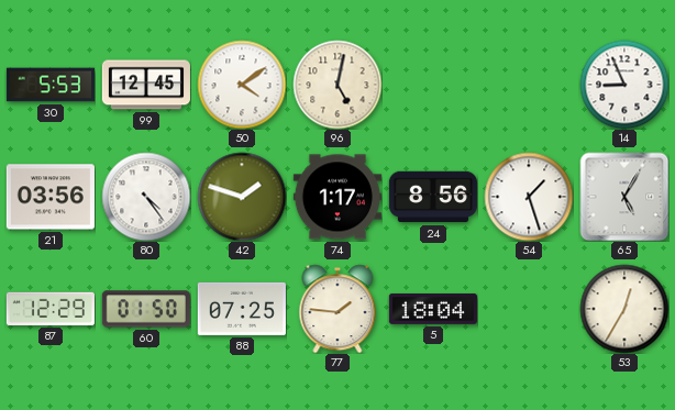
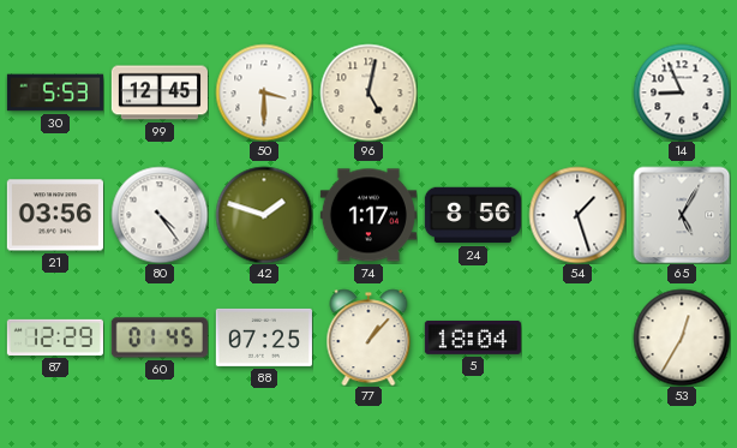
50: 4:09 -> 3:30
60: 01:50 -> 01:45
77: 1:46 -> 1:07
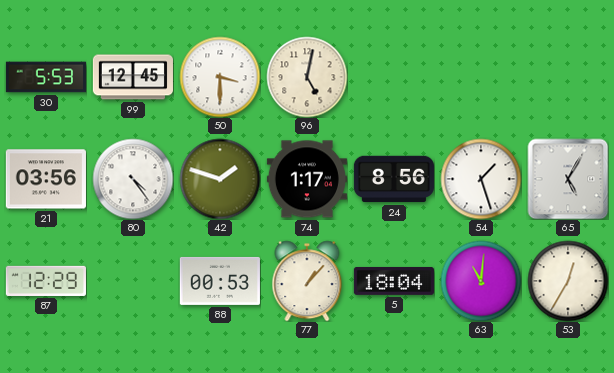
14: 8:56 -> none
60: 01:45 -> none
88: 07:25 -> 00:53
63: none -> 11:01
